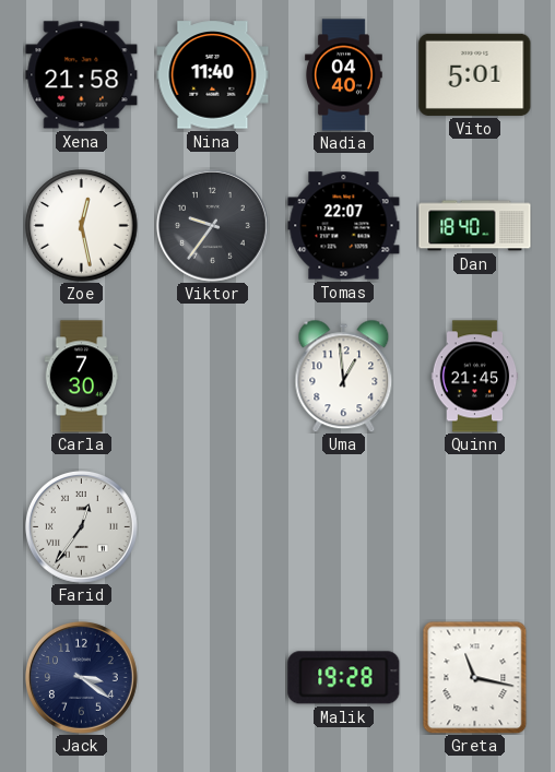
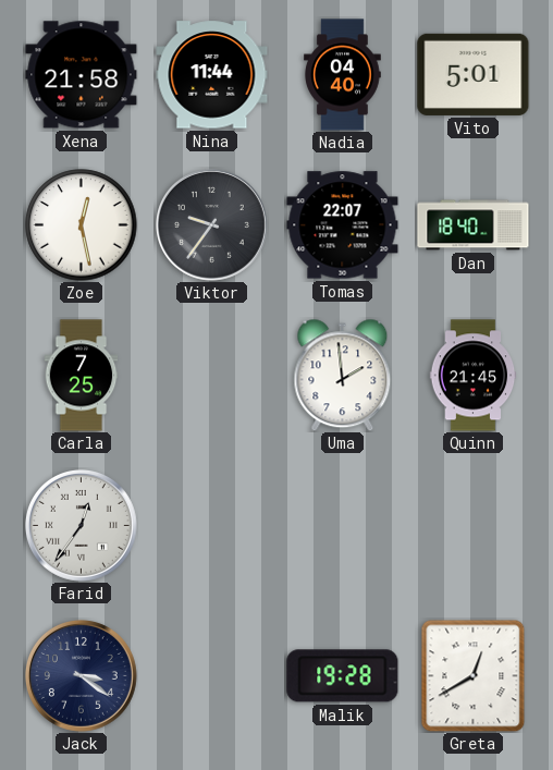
Nina: 11:40 -> 11:44
Carla: 7:30 -> 7:25
Uma: 12:59 -> 1:59
Greta: 11:17 -> 12:40
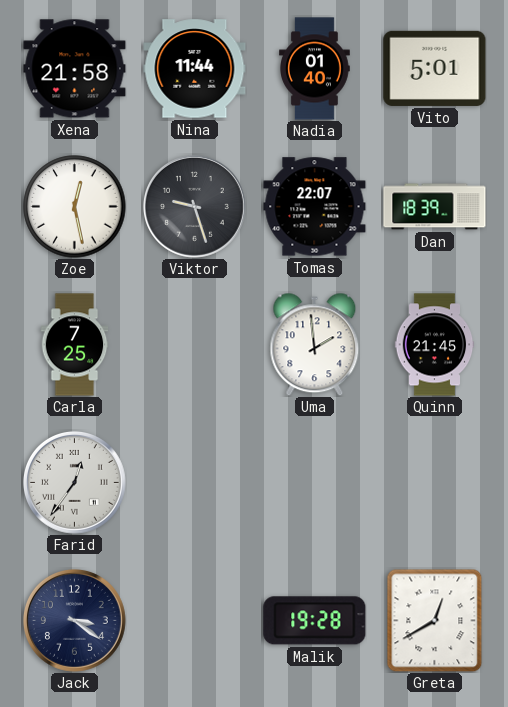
Nadia: 04:40 -> 01:40
Viktor: 9:36 -> 9:27
Dan: 18:40 -> 18:39
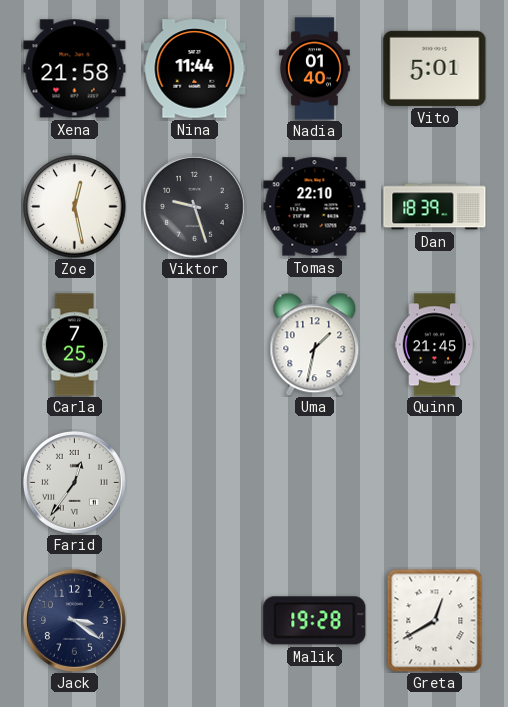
Tomas: 22:07 -> 22:10
Uma: 1:59 -> 1:32
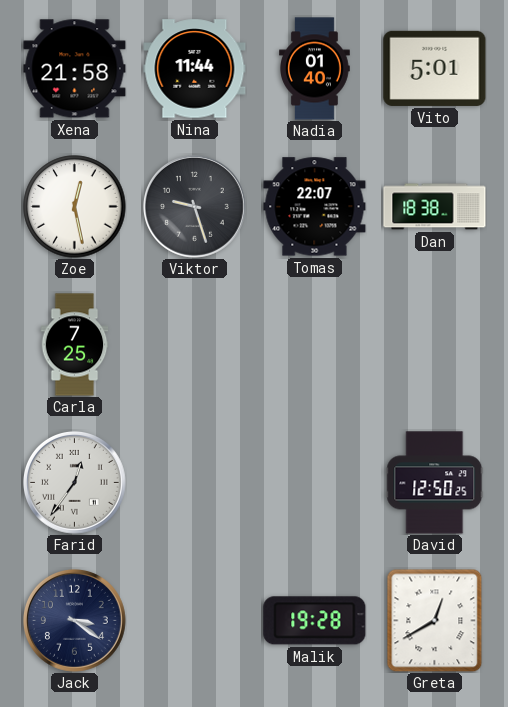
Tomas: 22:10 -> 22:07
Dan: 18:39 -> 18:38
Uma: 1:32 -> none
Quinn: 21:45 -> none
David: none -> 12:50
